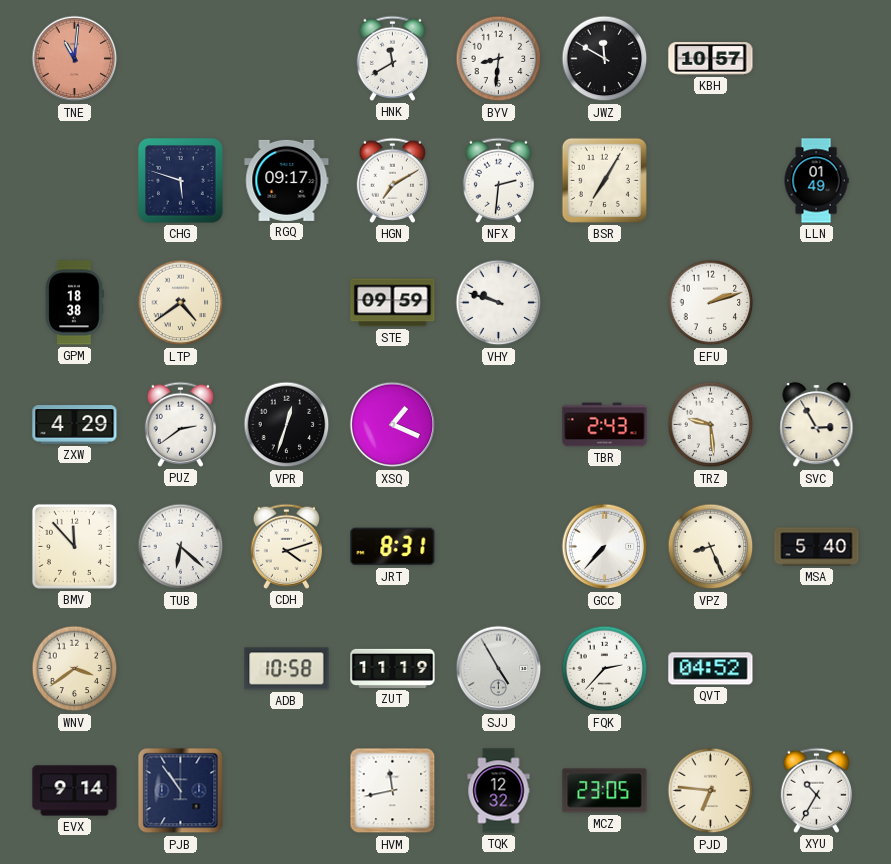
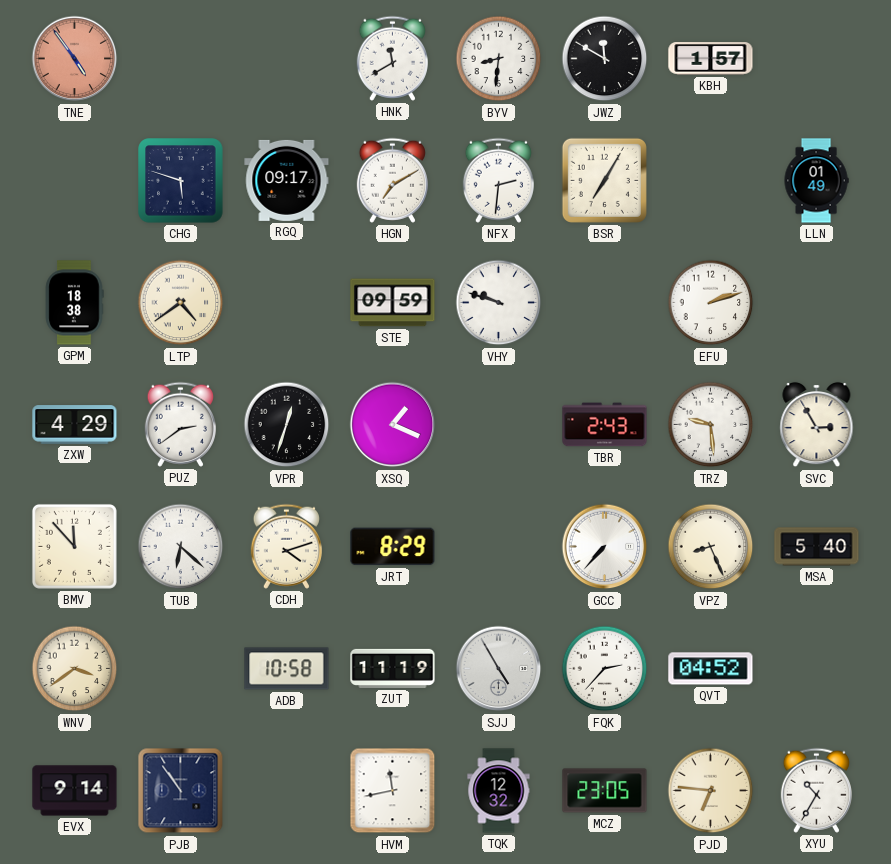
TNE: 11:01 -> 4:54
KBH: 10:57 -> 1:57
JRT: 8:31 -> 8:29
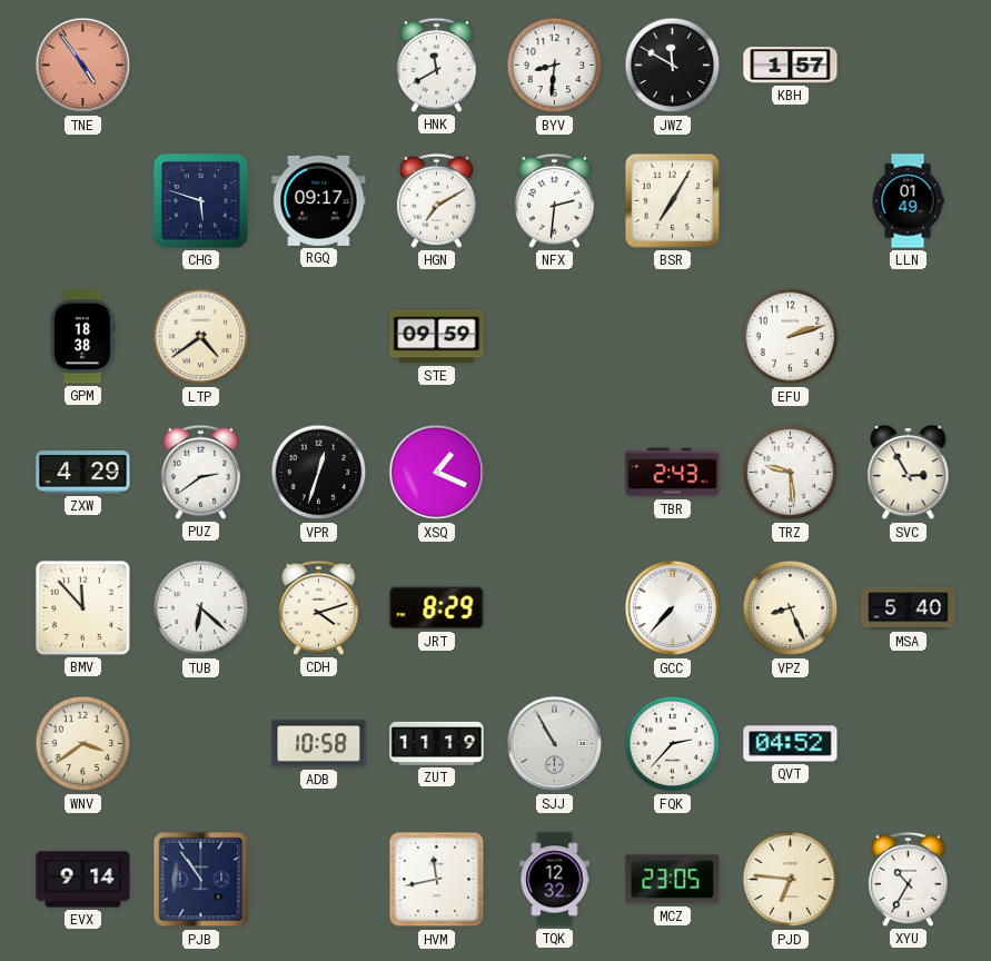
VHY: 9:48 -> none
SJJ: 4:55 -> 10:55
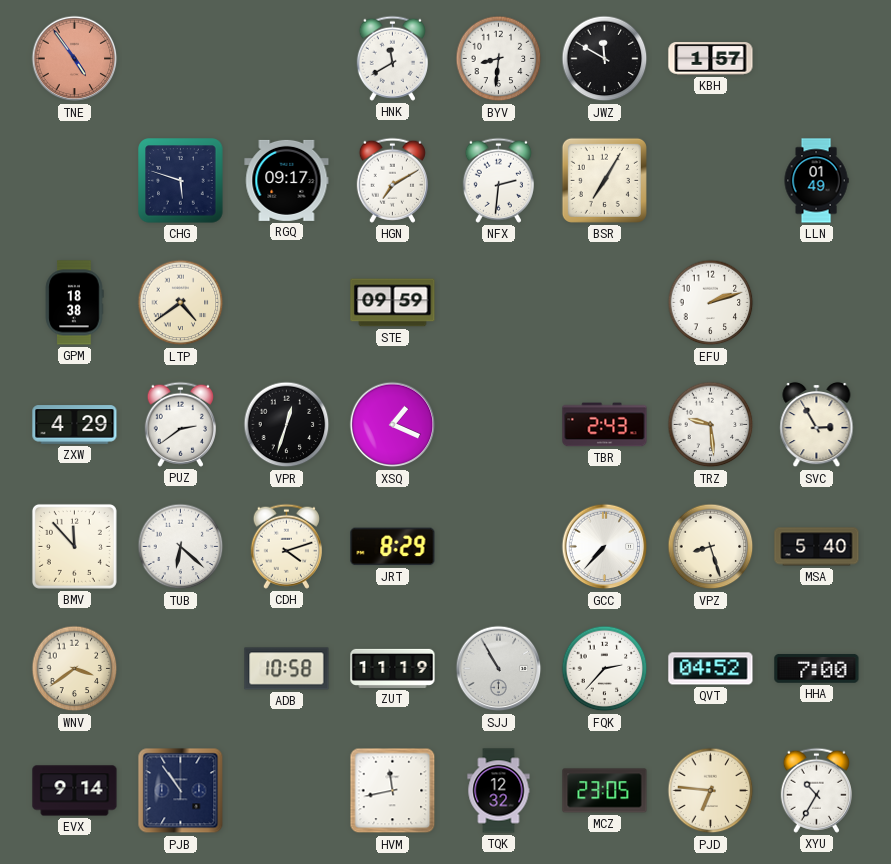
VPZ: 8:26 -> 8:27
HHA: none -> 7:00
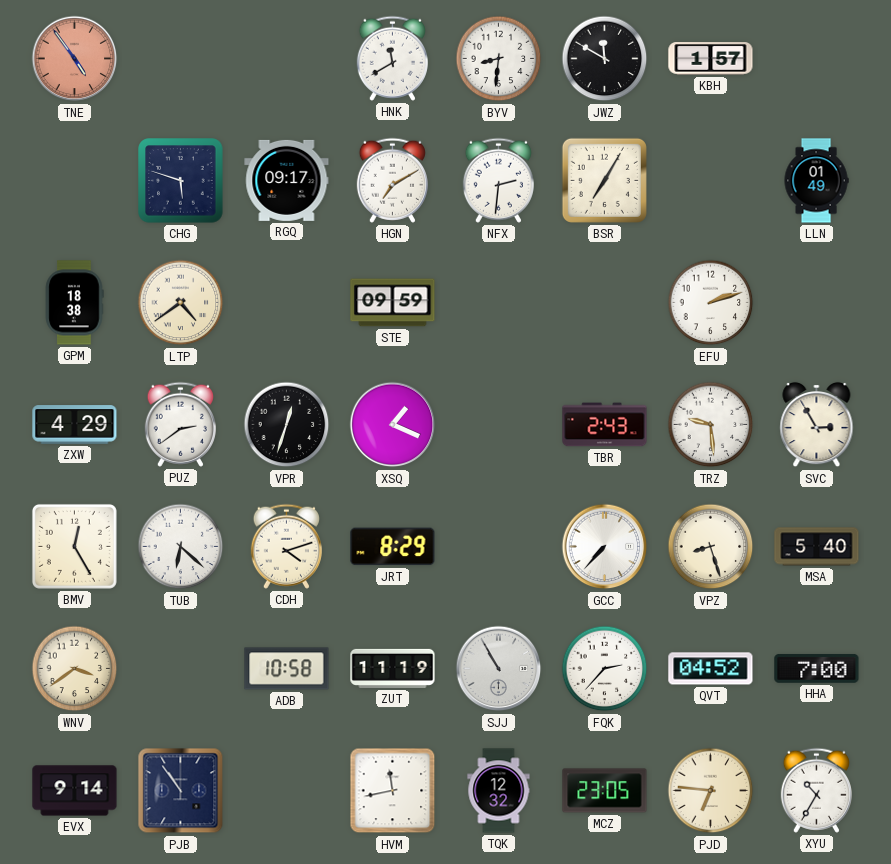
BMV: 11:53 -> 12:25
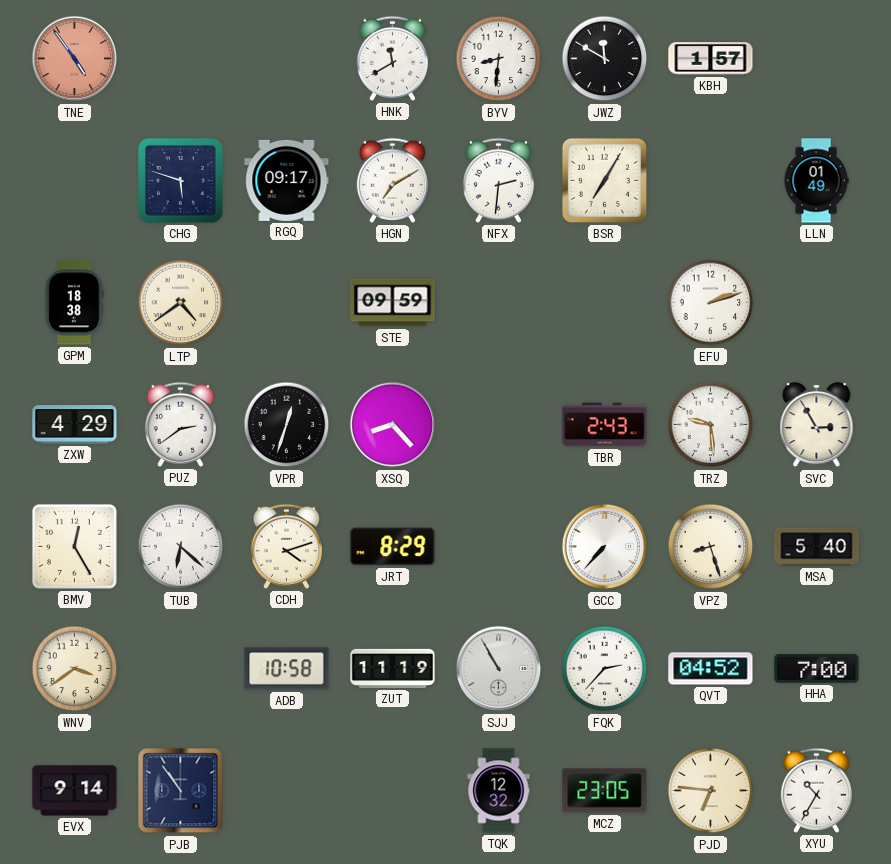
XSQ: 1:19 -> 8:23
HVM: 11:43 -> none
